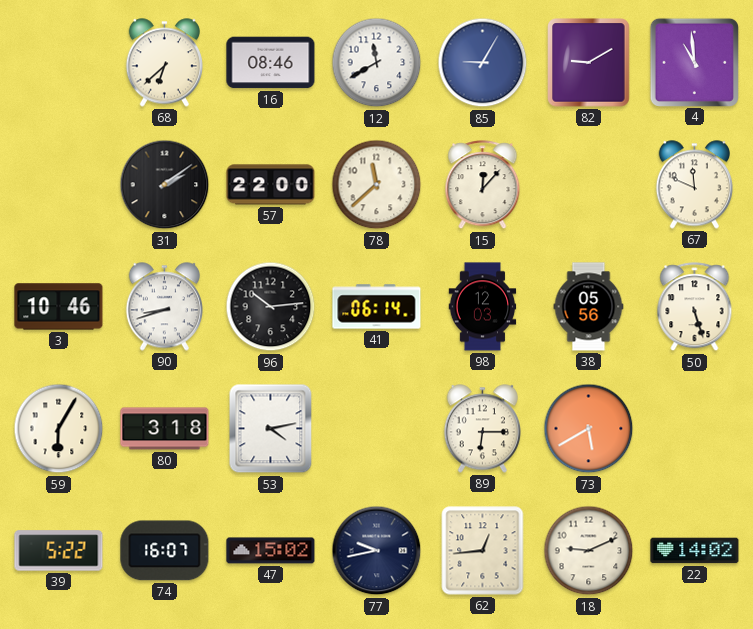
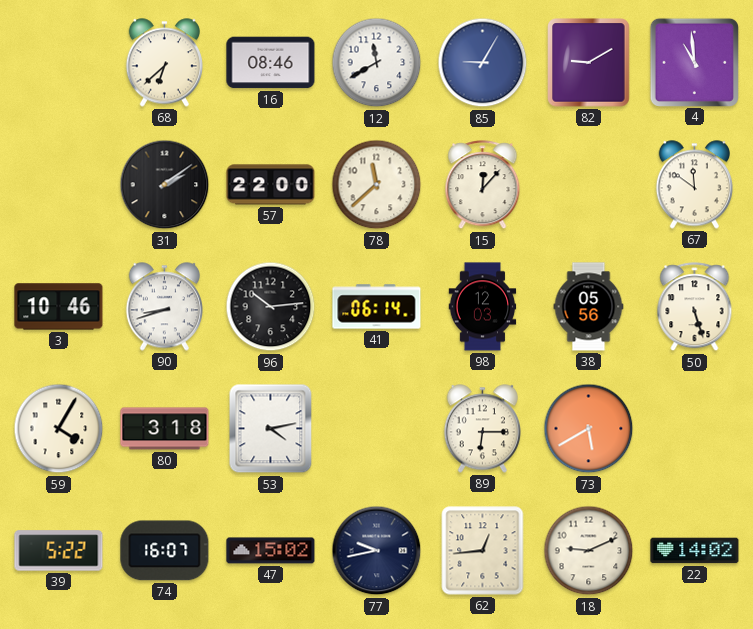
67: 11:49 -> 11:51
59: 6:05 -> 4:05
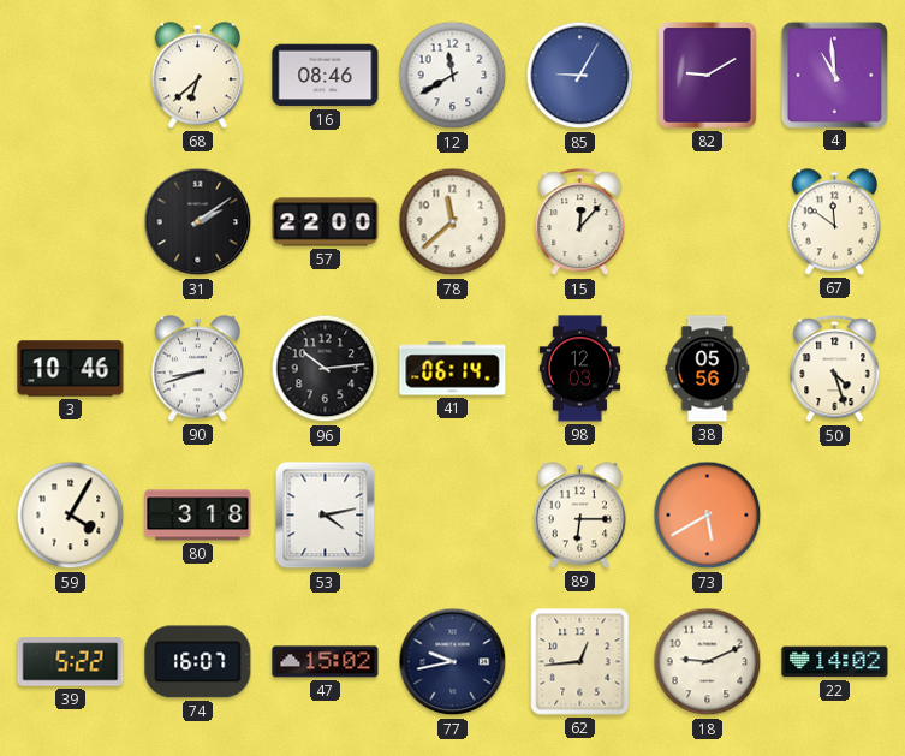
50: 5:27 -> 4:27
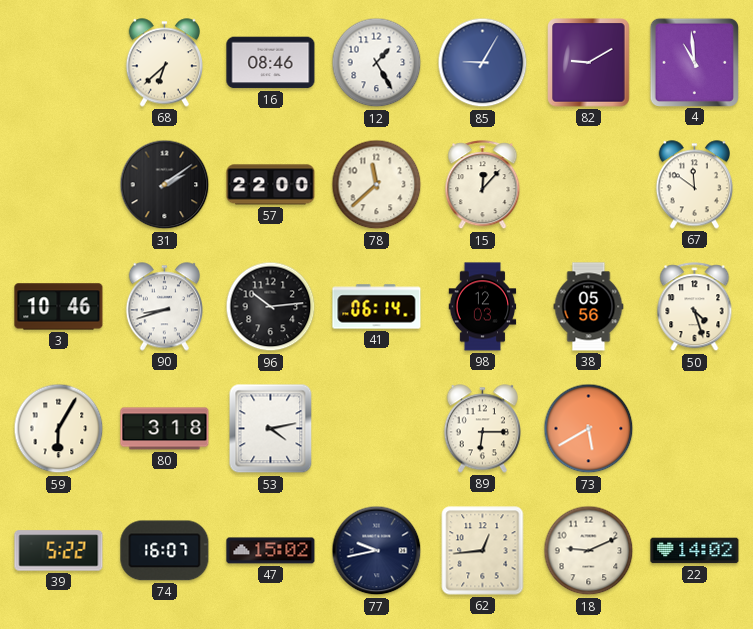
12: 11:40 -> 1:25
59: 4:05 -> 6:05
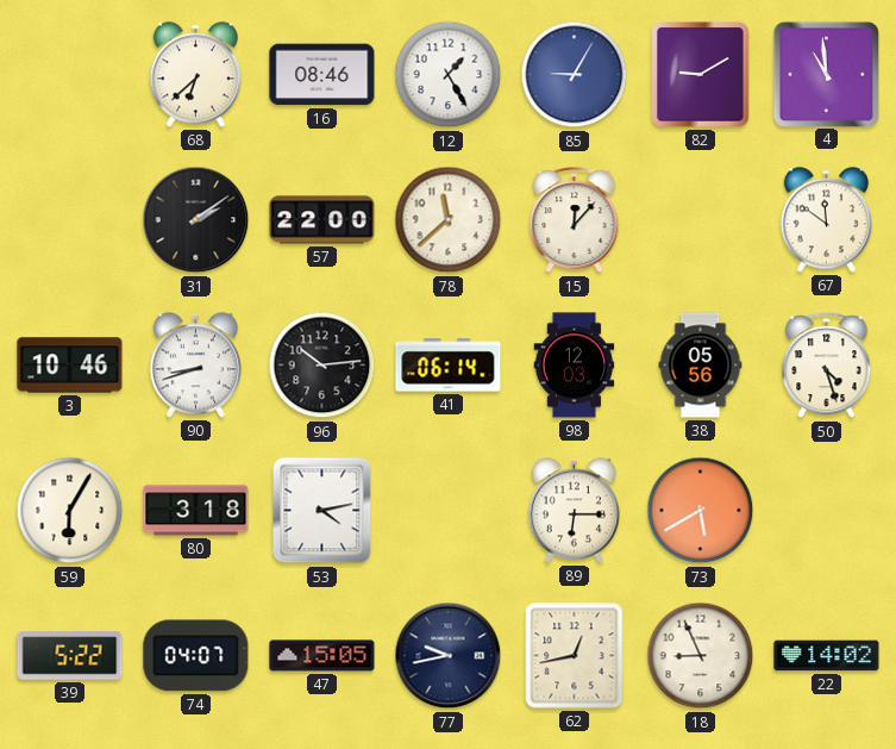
74: 16:07 -> 04:07
47: 15:02 -> 15:05
62: 12:44 -> 12:43
18: 9:11 -> 8:56
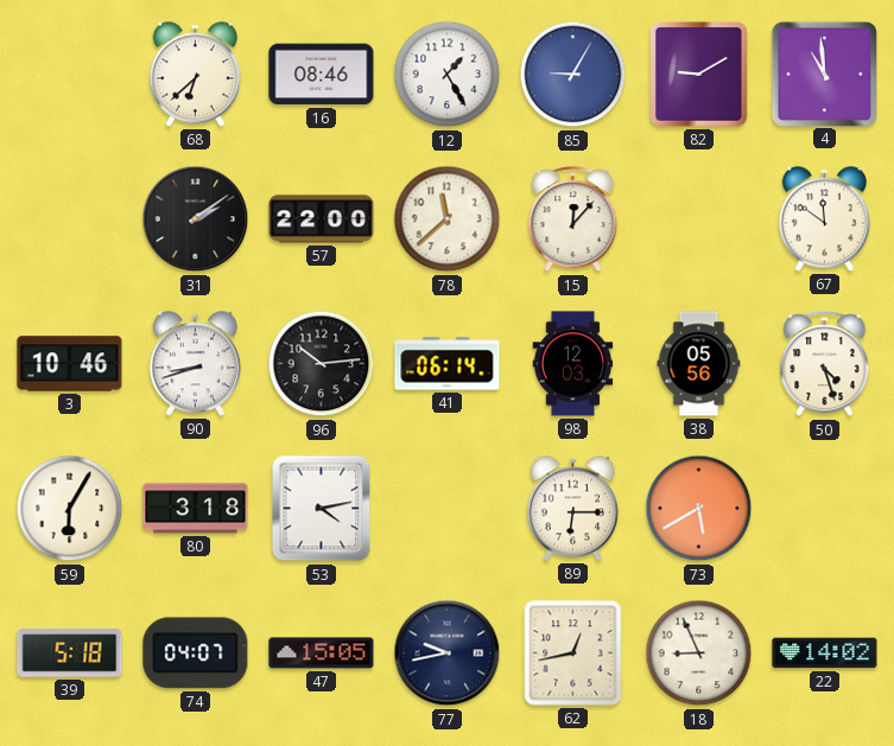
39: 5:22 -> 5:18
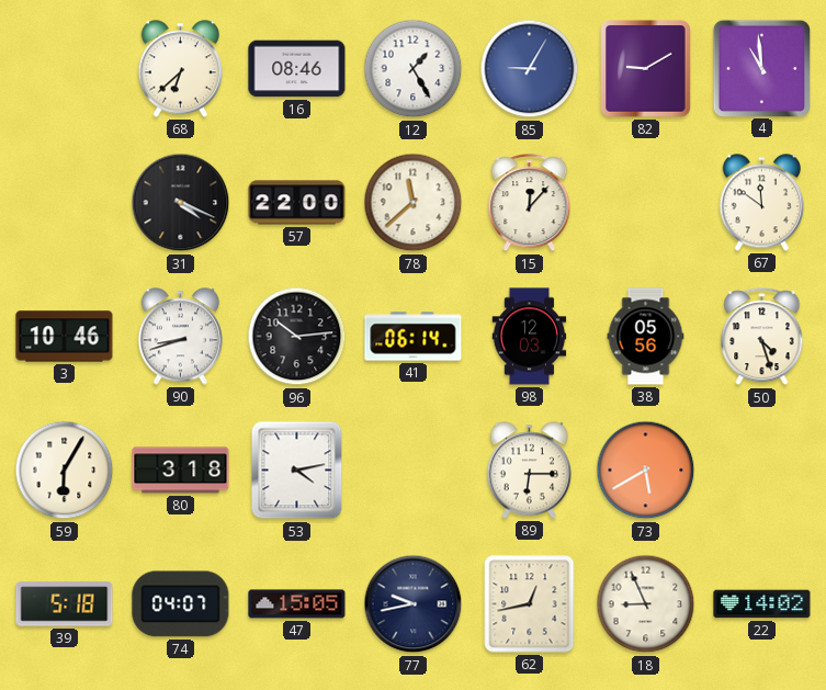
31: 2:09 -> 4:19
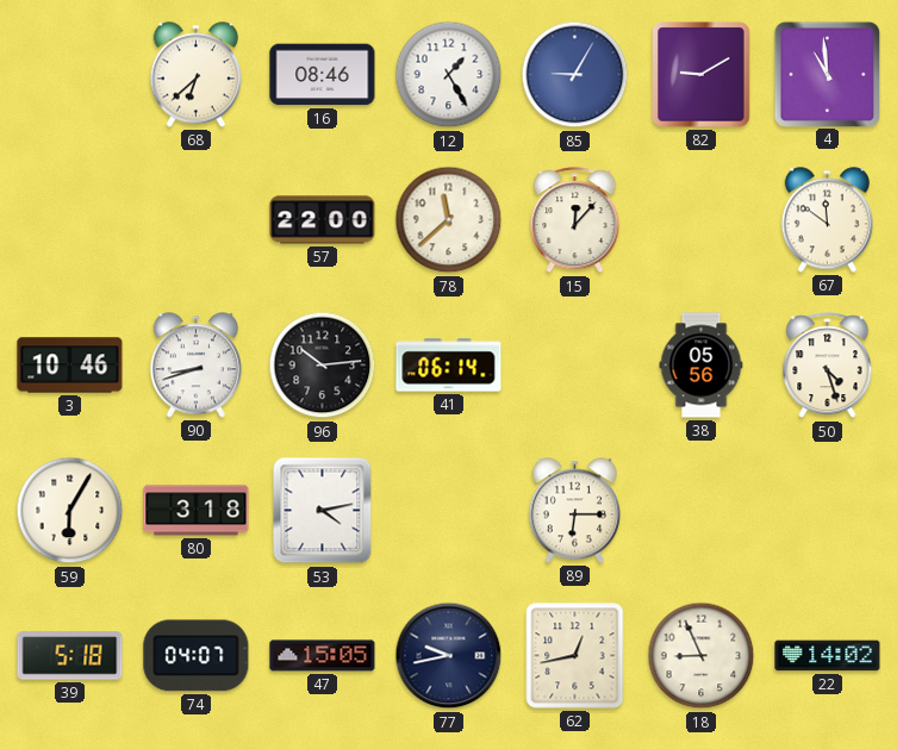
31: 4:19 -> none
98: 12:03 -> none
73: 5:40 -> none
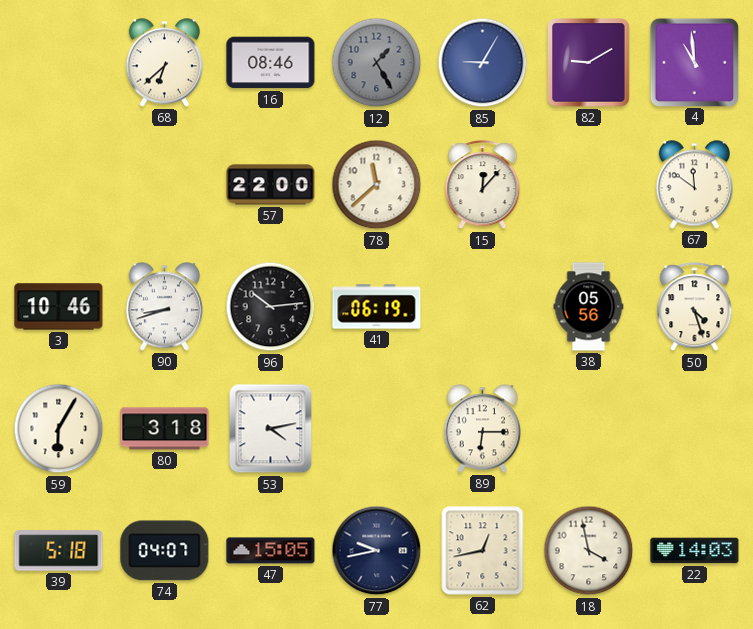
12 dial: white -> grey
41: 06:14 -> 06:19
18: 8:56 -> 3:58
22: 14:02 -> 14:03
